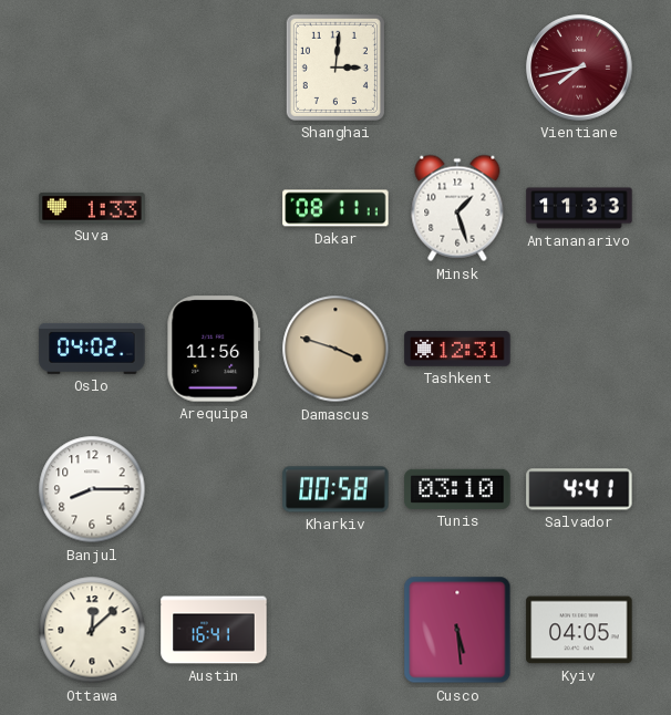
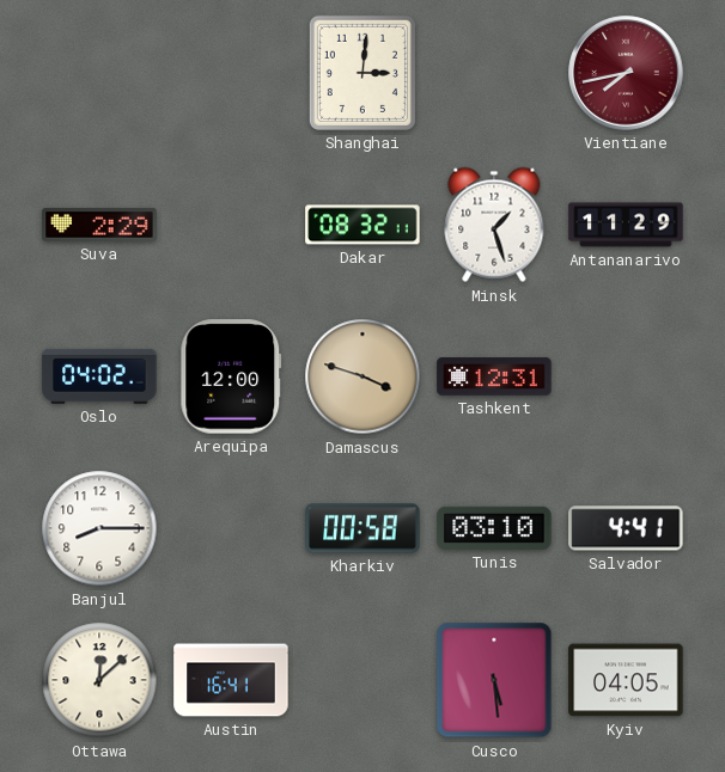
Suva: 1:33 -> 2:29
Dakar: 08:11 -> 08:32
Antananarivo: 11:33 -> 11:29
Arequipa: 11:56 -> 12:00
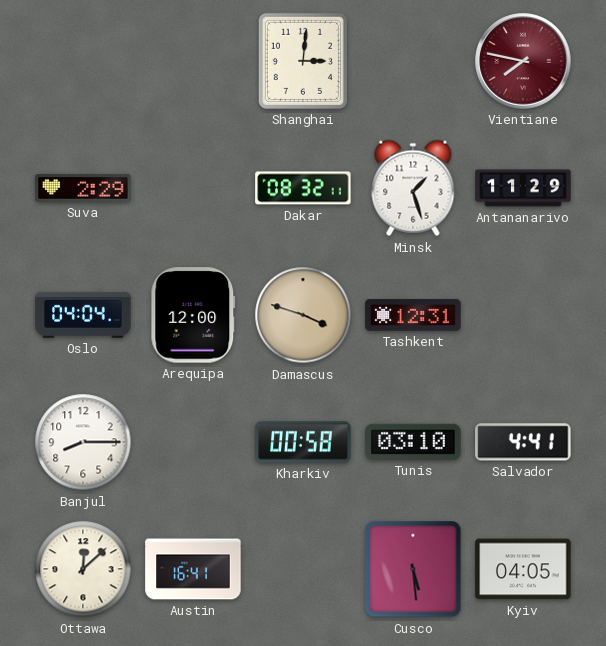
Vientiane: 7:43 -> 7:47
Oslo: 04:02 -> 04:04
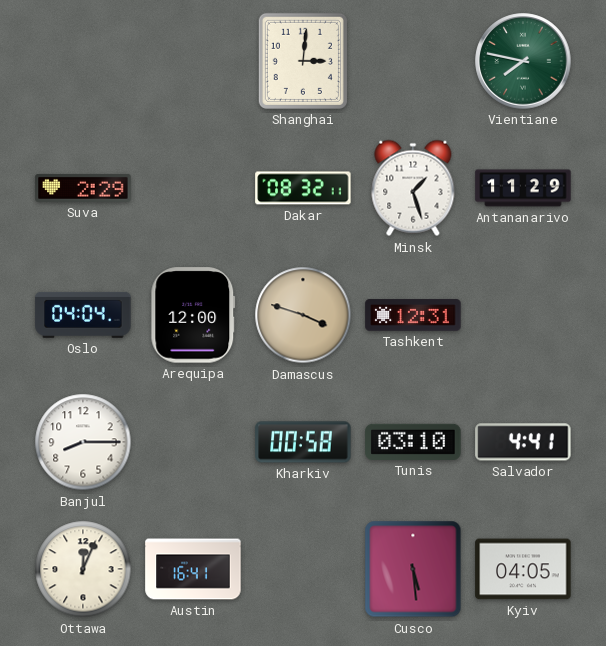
Vientiane dial: burgundy -> green
Ottawa: 12:08 -> 12:04
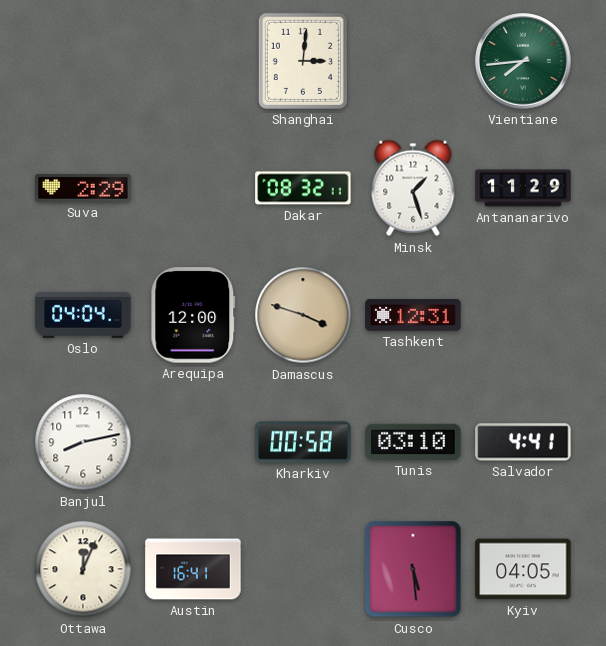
Vientiane: 7:47 -> 7:44
Banjul: 8:15 -> 8:13
